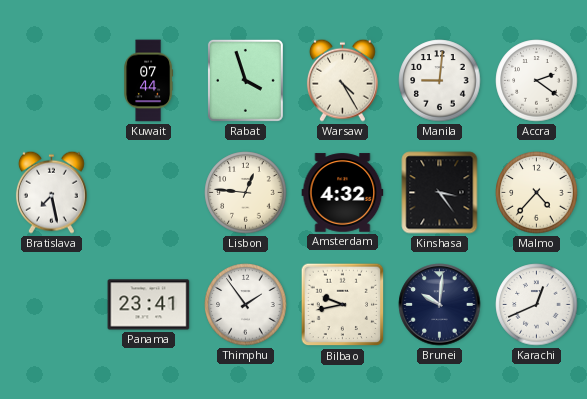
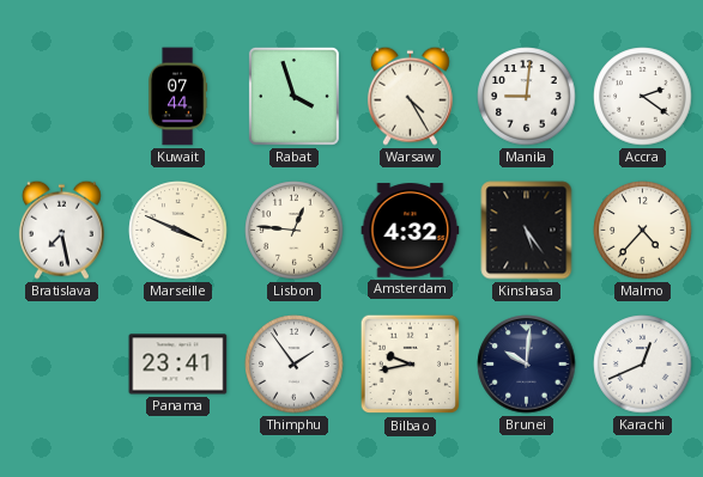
Marseille: none -> 3:49
Kinshasa: 3:24 -> 5:24
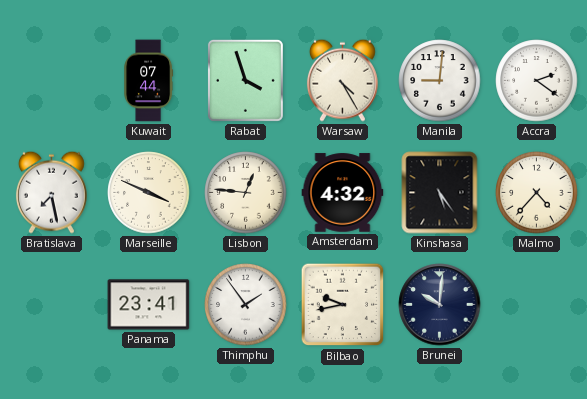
Karachi: 12:41 -> none
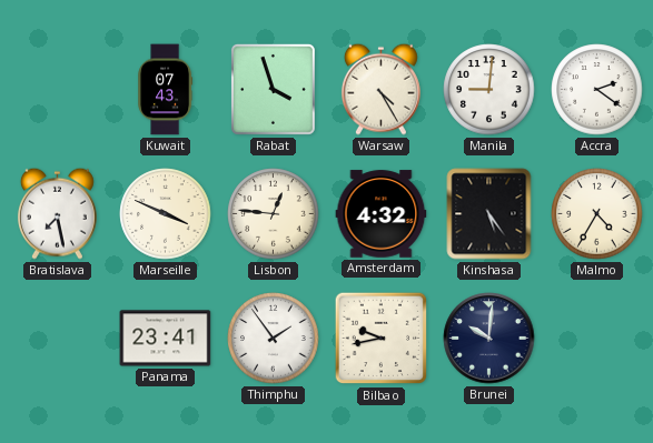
Kuwait: 07:44 -> 07:43
Malmo: 4:37 -> 4:35
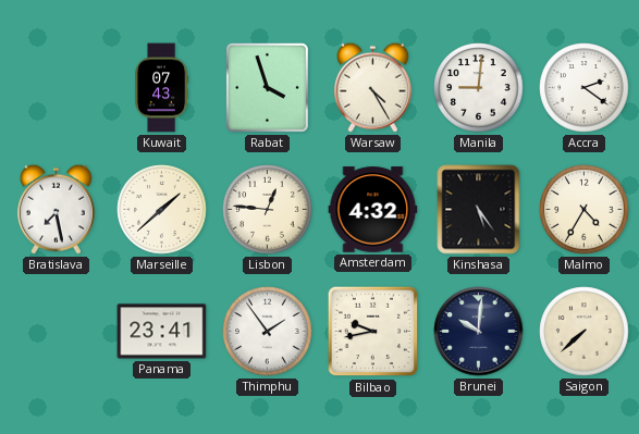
Marseille: 3:49 -> 1:38
Saigon: none -> 7:38
